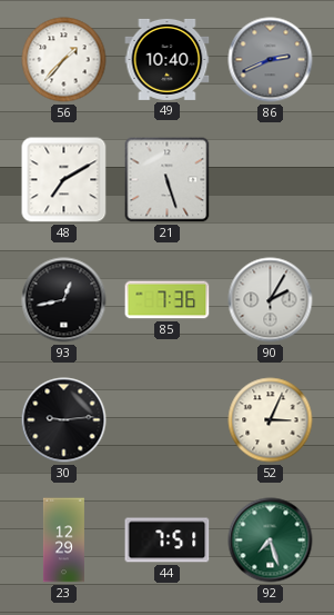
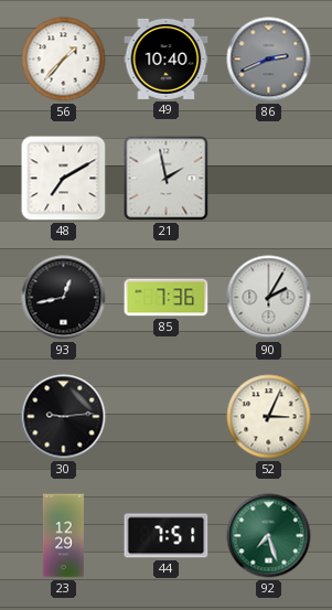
21: 5:27 -> 1:58
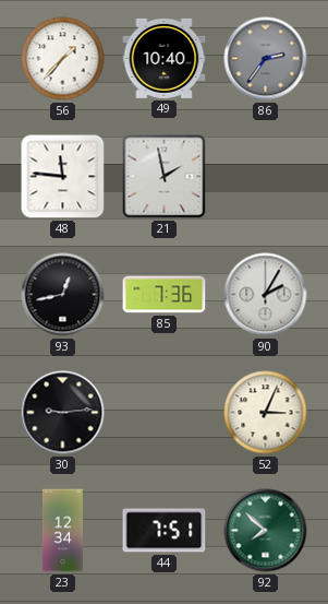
86: 2:41 -> 2:36
48: 7:10 -> 11:46
23: 12:29 -> 12:34
92: 7:27 -> 7:52
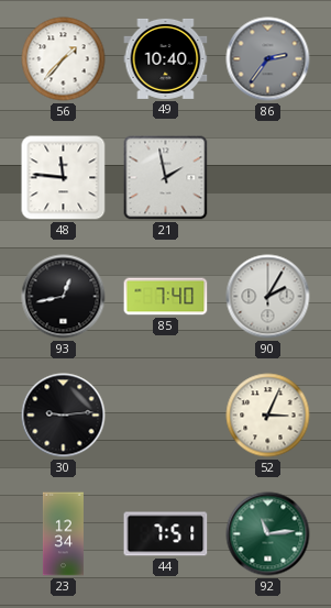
85: 7:36 -> 7:40
92: 7:52 -> 11:14
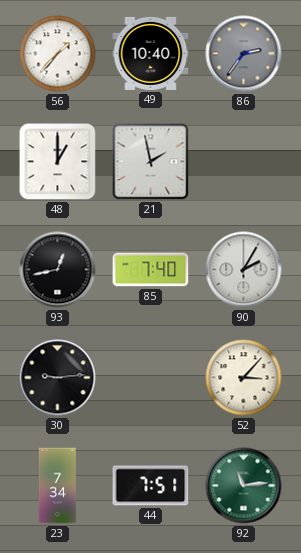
48: 11:46 -> 1:00
52: 3:04 -> 3:07
23: 12:34 -> 7:34
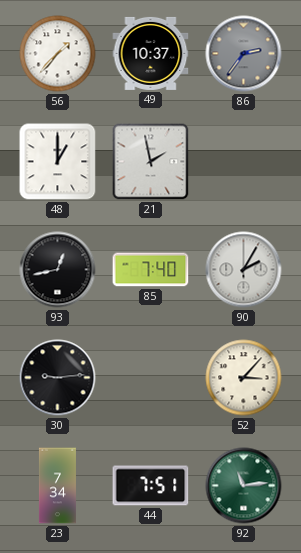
49: 10:40 -> 10:37
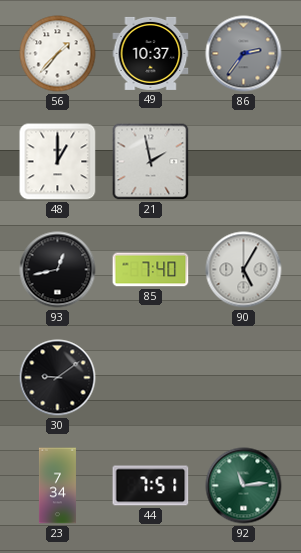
90: 2:05 -> 5:05
30: 9:14 -> 9:09
52: 3:07 -> none
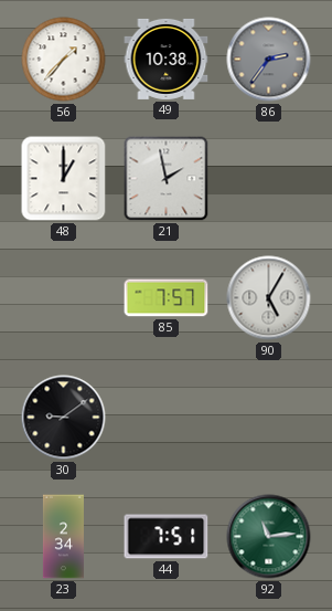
49: 10:37 -> 10:38
93: 12:43 -> none
85: 7:40 -> 7:57
23: 7:34 -> 2:34
